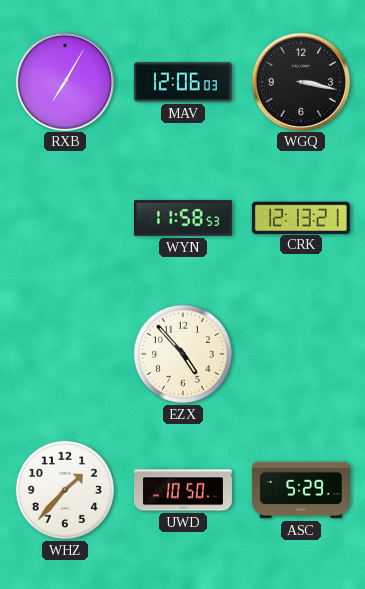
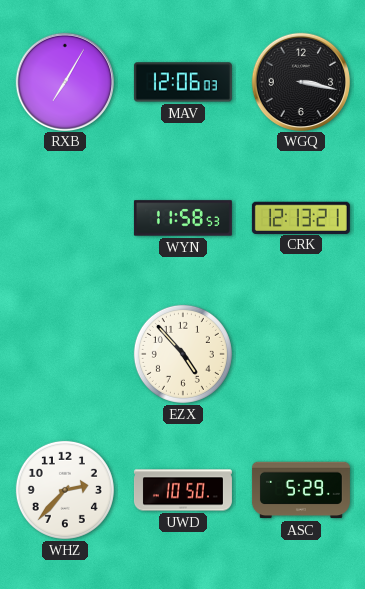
WHZ: 1:37 -> 2:37
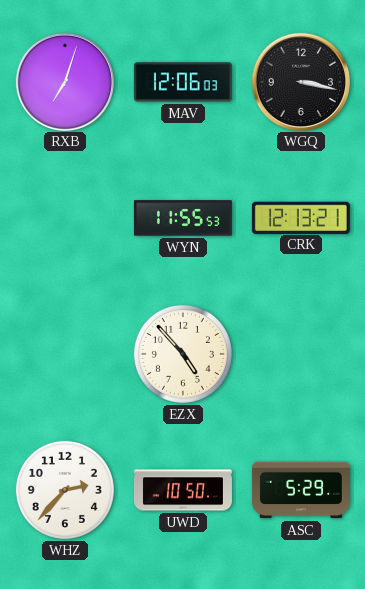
RXB: 7:05 -> 7:03
WYN: 11:58 -> 11:55
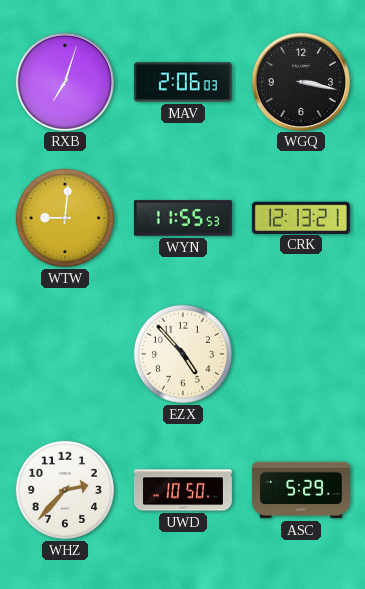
MAV: 12:06 -> 2:06
WTW: none -> 9:01
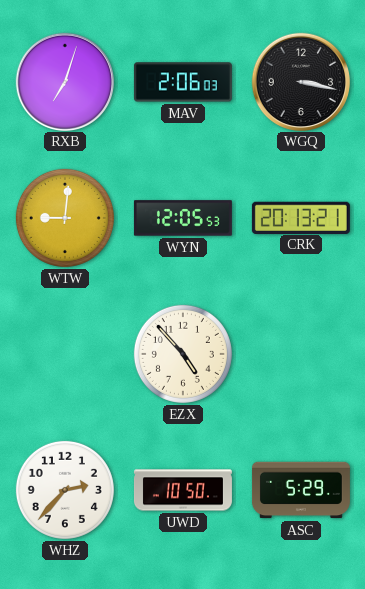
WYN: 11:55 -> 12:05
CRK: 12:13 -> 20:13
